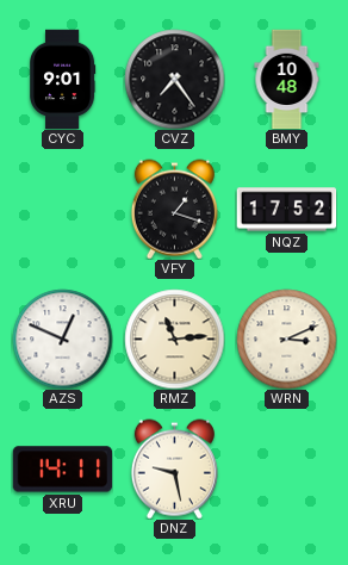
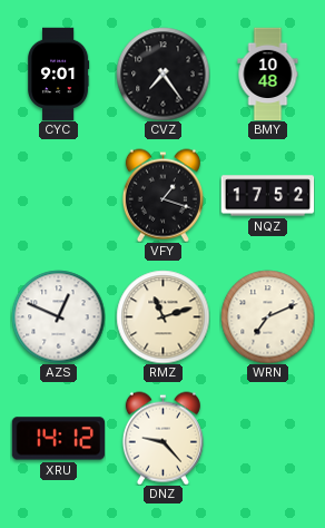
RMZ: 11:14 -> 11:12
WRN: 3:11 -> 7:11
XRU: 14:11 -> 14:12
DNZ: 9:28 -> 9:23
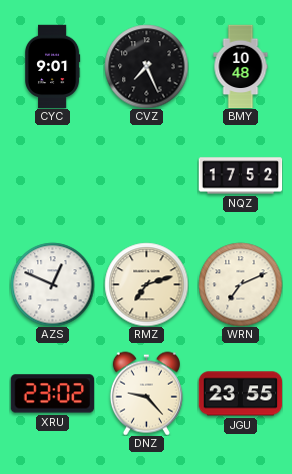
CVZ: 7:24 -> 7:26
VFY: 1:18 -> none
RMZ: 11:12 -> 7:12
XRU: 14:12 -> 23:02
JGU: none -> 23:55
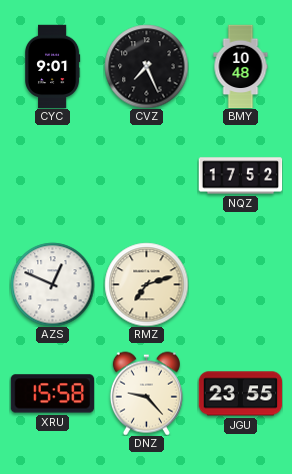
WRN: 7:11 -> none
XRU: 23:02 -> 15:58
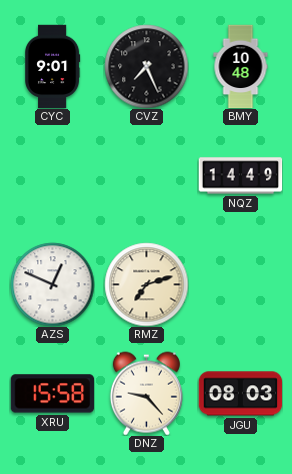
NQZ: 17:52 -> 14:49
JGU: 23:55 -> 08:03
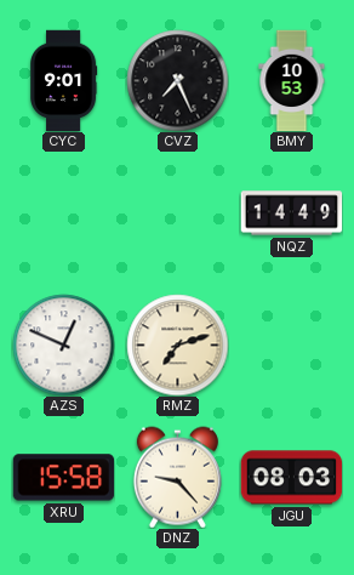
BMY: 10:48 -> 10:53
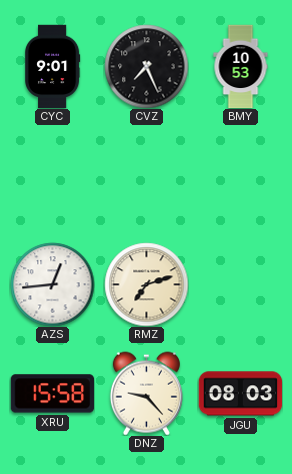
NQZ: 14:49 -> none
AZS: 12:49 -> 12:44
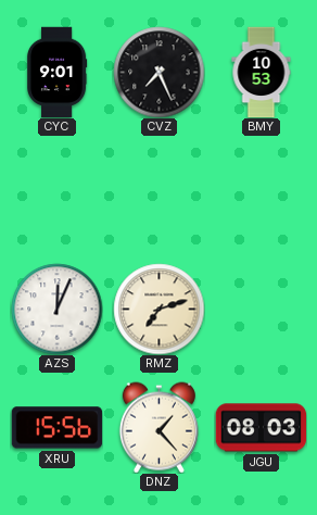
AZS: 12:44 -> 12:04
XRU: 15:58 -> 15:56
DNZ: 9:23 -> 1:23
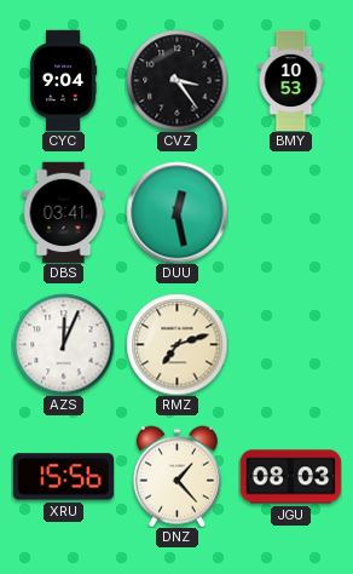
CYC: 9:01 -> 9:04
CVZ: 7:26 -> 3:24
DBS: none -> 03:41
DUU: none -> 12:28
